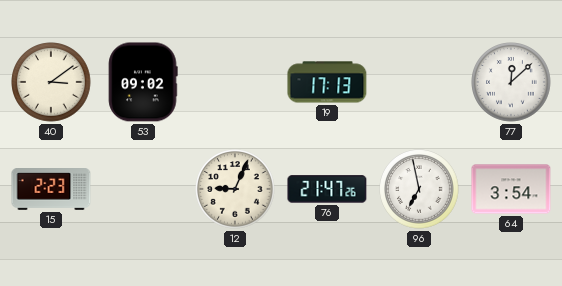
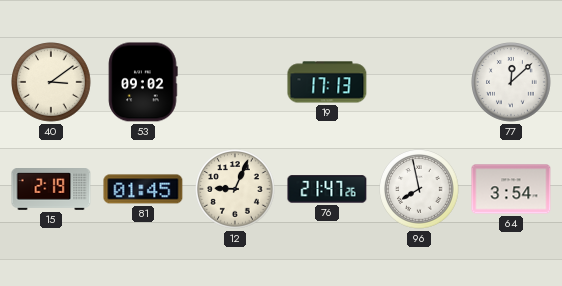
15: 2:23 -> 2:19
81: none -> 01:45
96: 6:58 -> 7:58
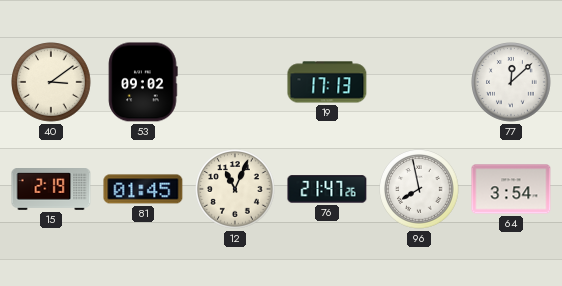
12: 9:04 -> 11:04
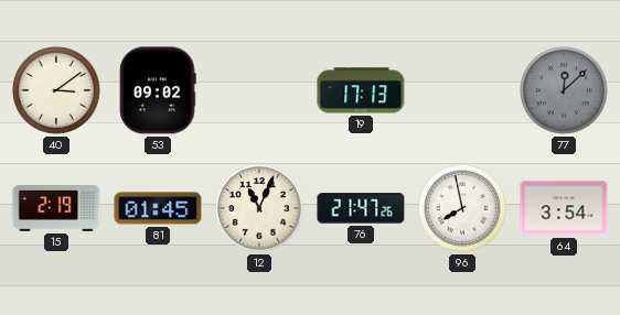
77 dial: white -> grey
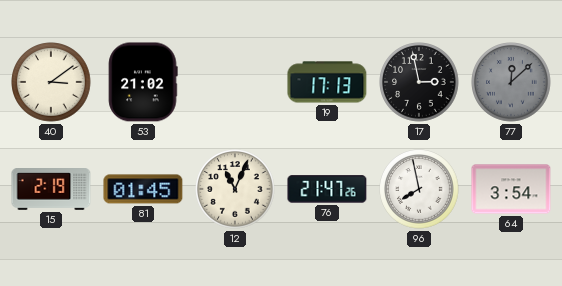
53: 09:02 -> 21:02
17: none -> 2:58
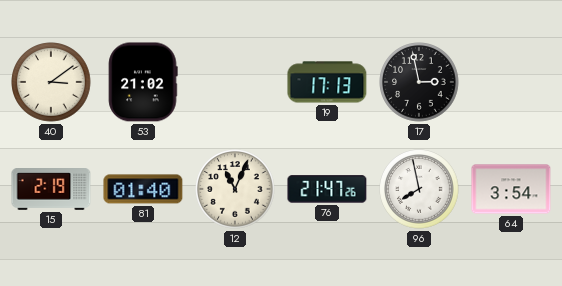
77: 12:08 -> none
81: 01:45 -> 01:40
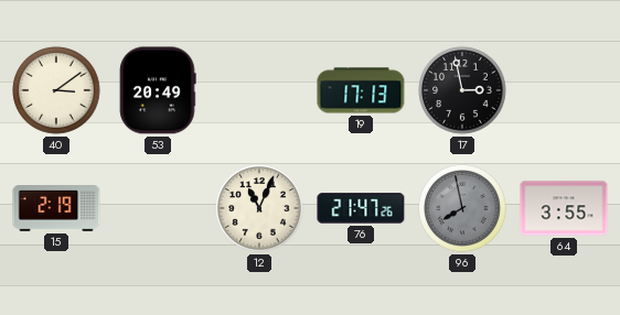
53: 21:02 -> 20:49
81: 01:40 -> none
96 dial: white -> grey
64: 3:54 -> 3:55
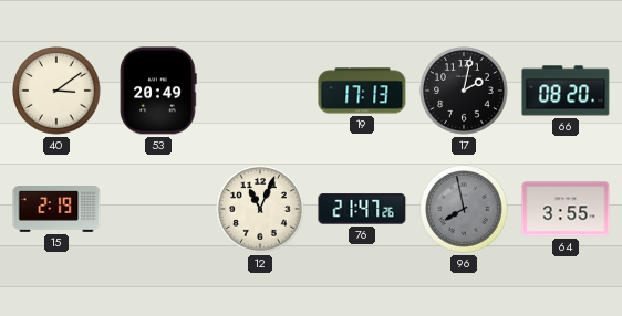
17: 2:58 -> 2:02
66: none -> 08:20
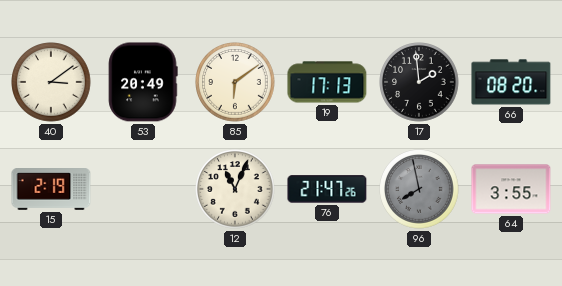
85: none -> 6:09
17: 2:02 -> 1:59
